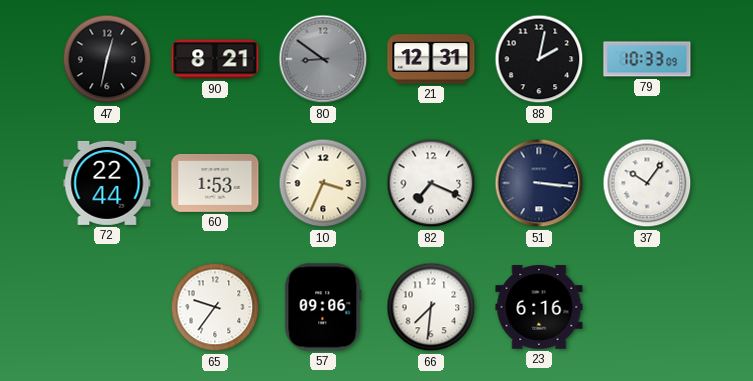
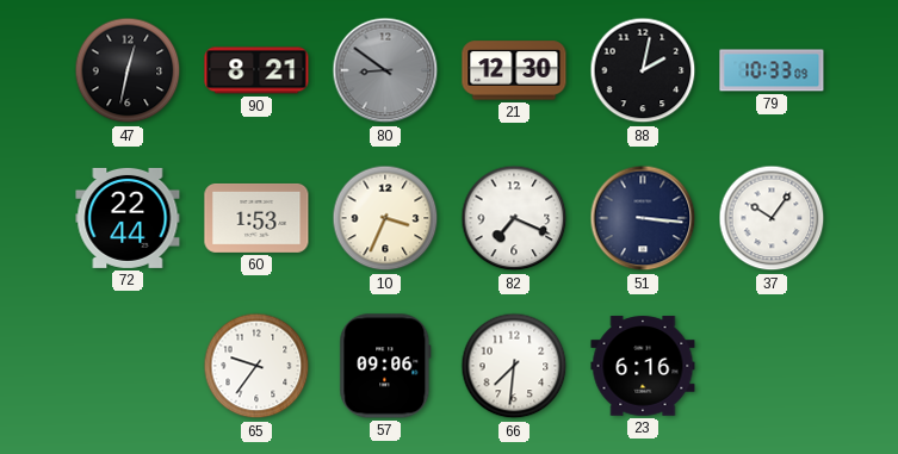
21: 12:31 -> 12:30
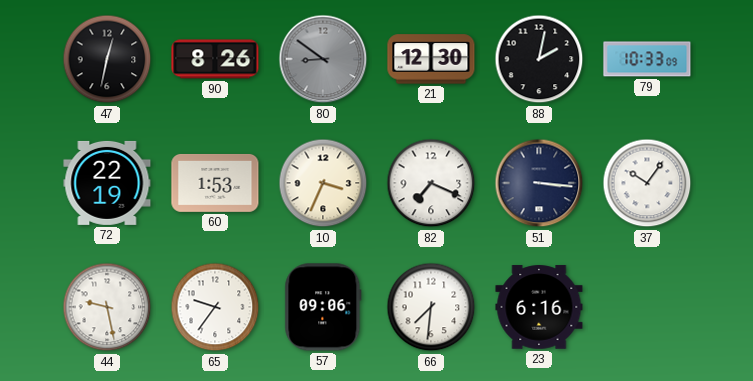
90: 8:21 -> 8:26
72: 22:44 -> 22:19
44: none -> 9:28
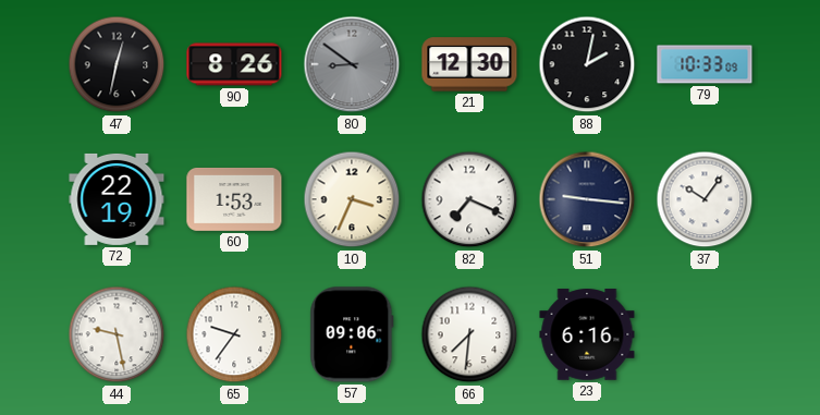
51: 3:16 -> 9:16
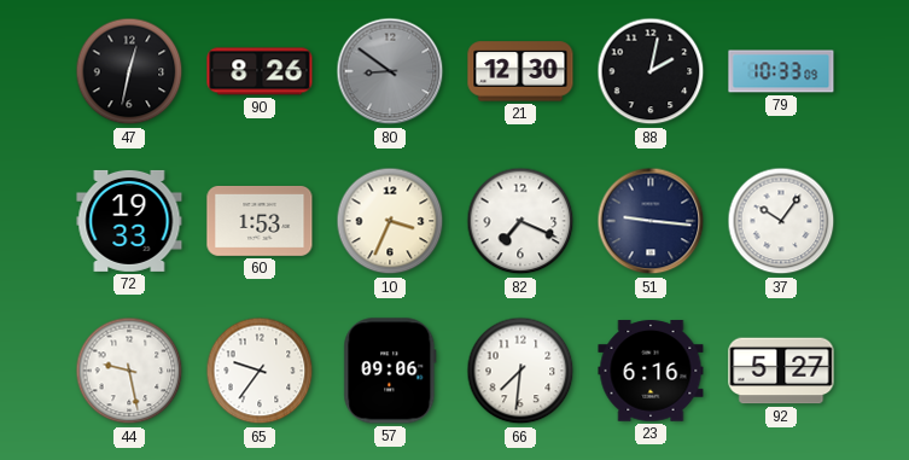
72: 22:19 -> 19:33
92: none -> 5:27
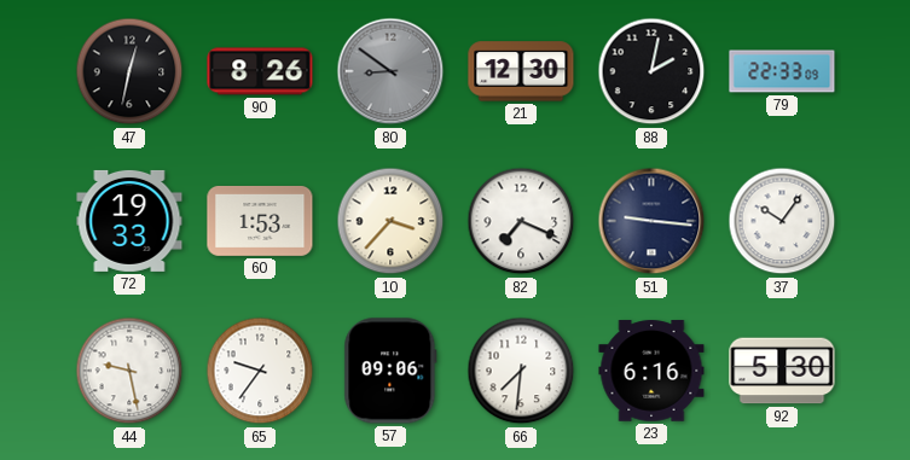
79: 10:33 -> 22:33
10: 3:34 -> 3:37
92: 5:27 -> 5:30
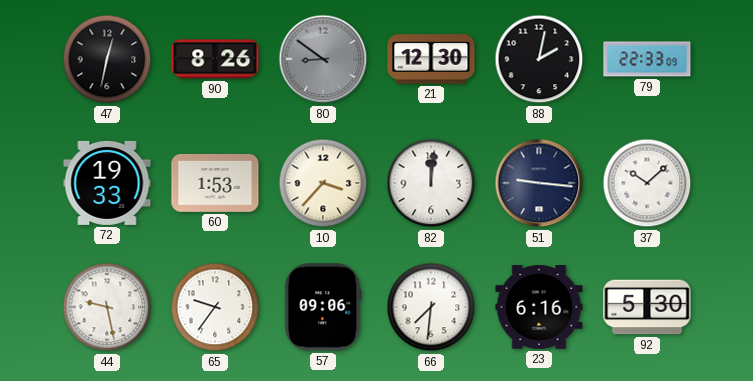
82: 7:19 -> 12:01
37: 10:06 -> 10:08
